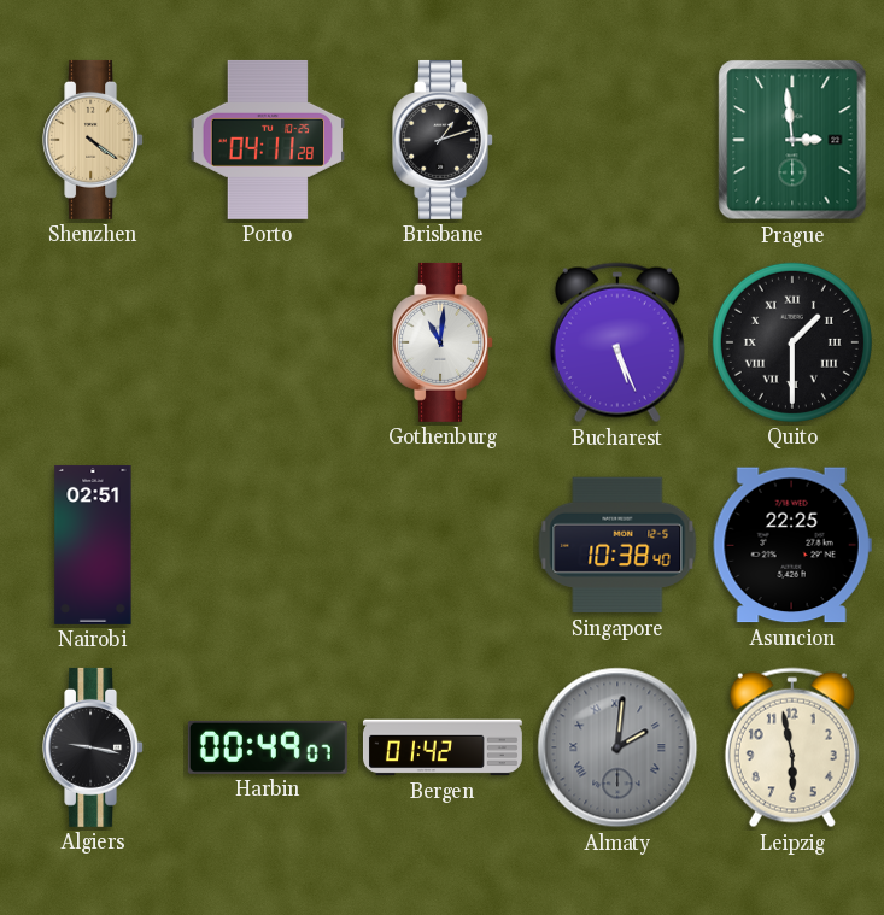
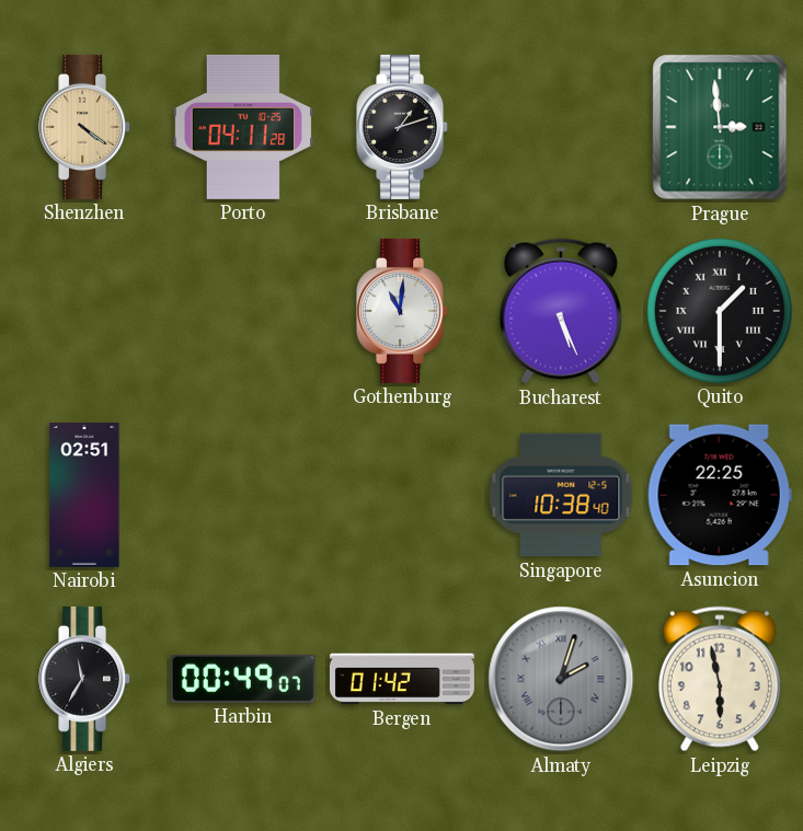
Algiers: 9:17 -> 11:35
Almaty: 2:01 -> 2:03
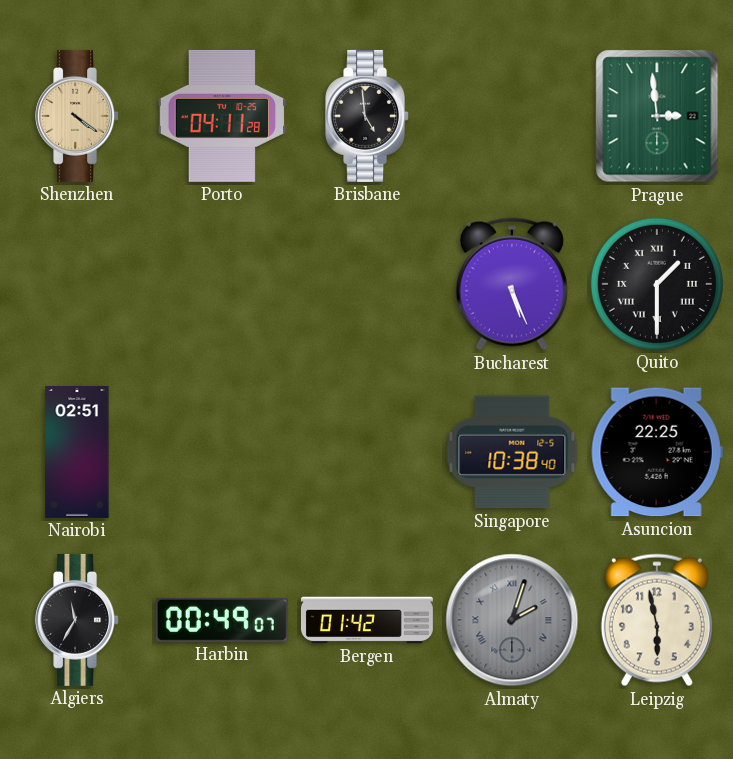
Brisbane: 1:12 -> 4:59
Gothenburg: 11:01 -> none
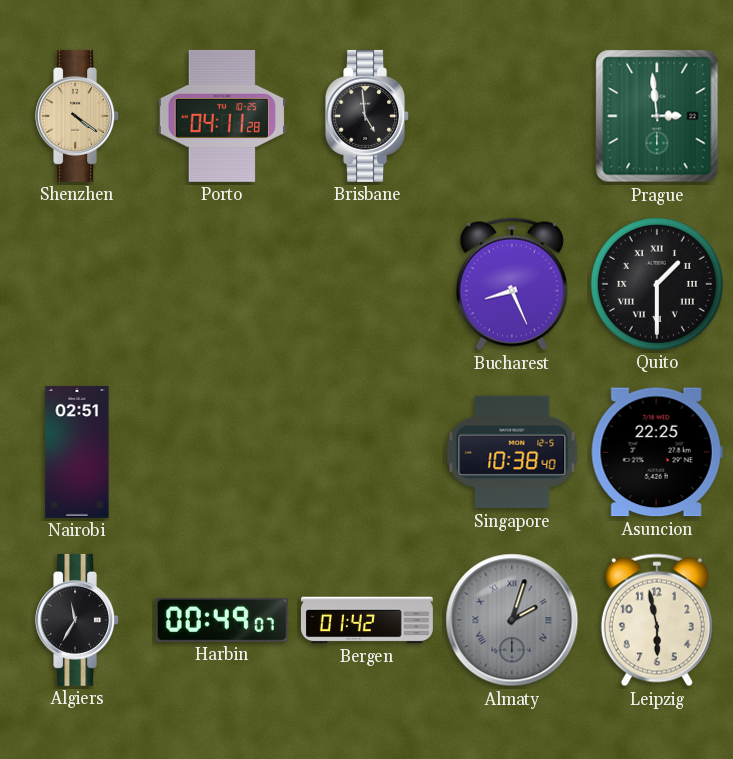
Bucharest: 5:26 -> 8:26
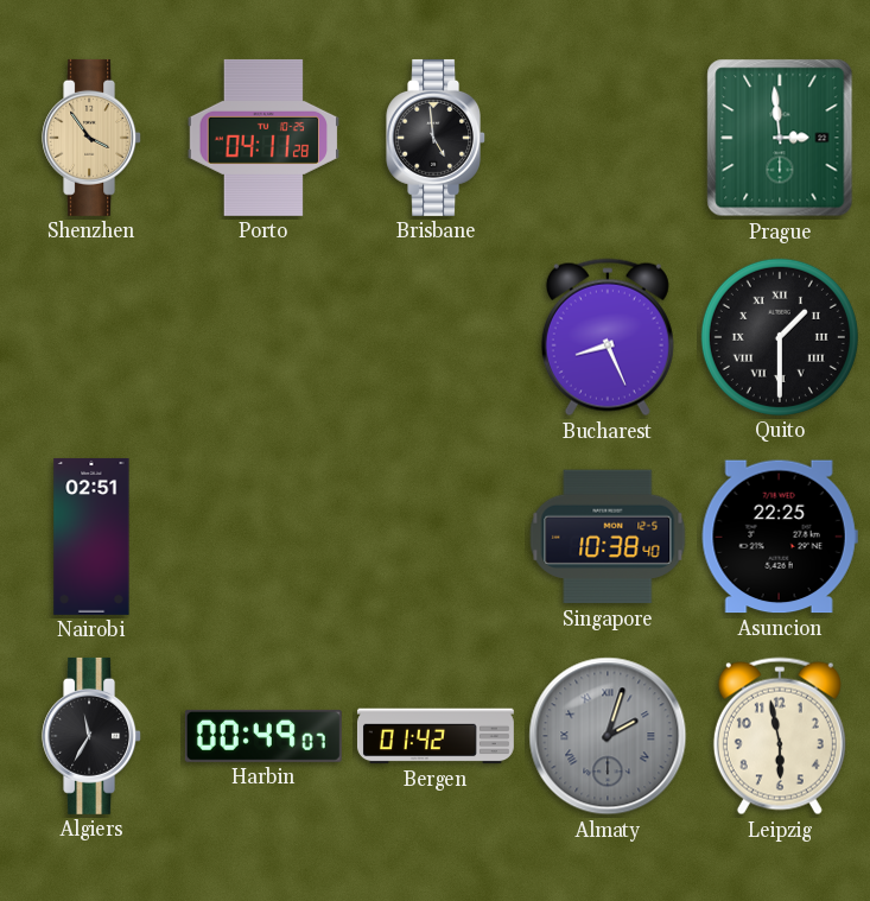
Shenzhen: 4:21 -> 3:54
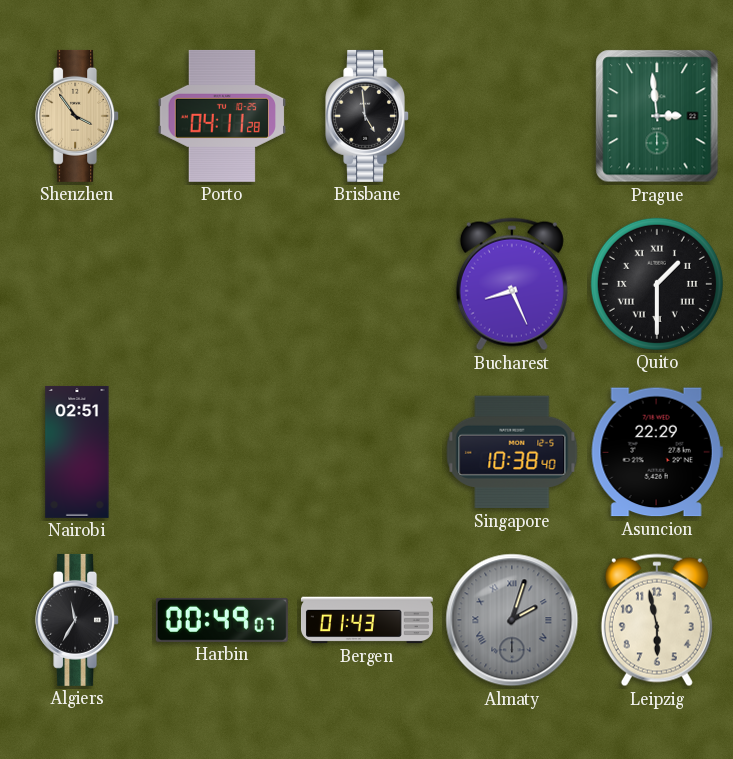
Asuncion: 22:25 -> 22:29
Bergen: 01:42 -> 01:43
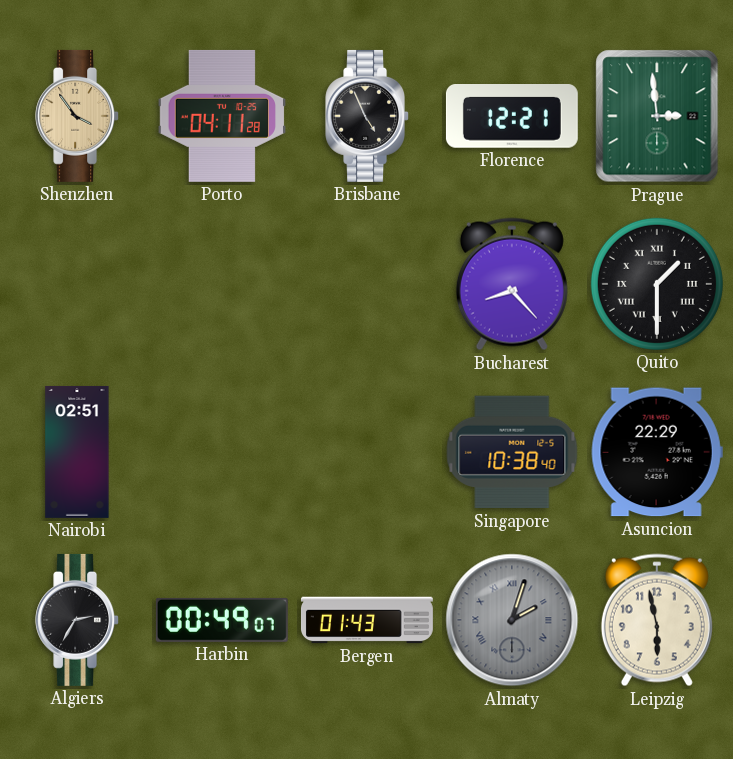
Brisbane: 4:59 -> 4:56
Florence: none -> 12:21
Bucharest: 8:26 -> 8:23
Algiers: 11:35 -> 2:35
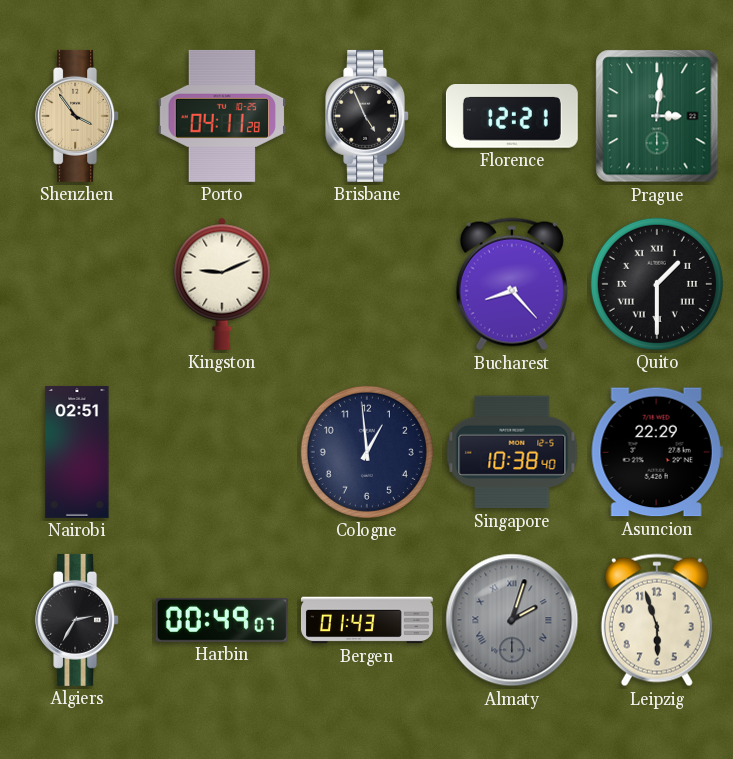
Prague: 2:59 -> 3:01
Kingston: none -> 9:11
Cologne: none -> 12:59
Leipzig: 5:58 -> 5:57
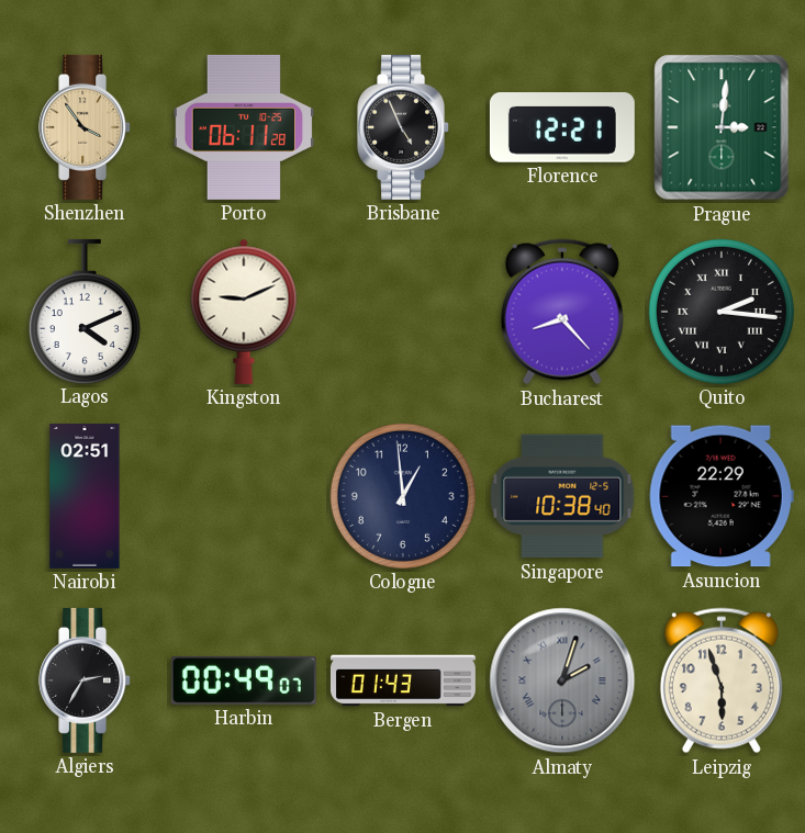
Porto: 04:11 -> 06:11
Lagos: none -> 4:11
Quito: 1:30 -> 2:16
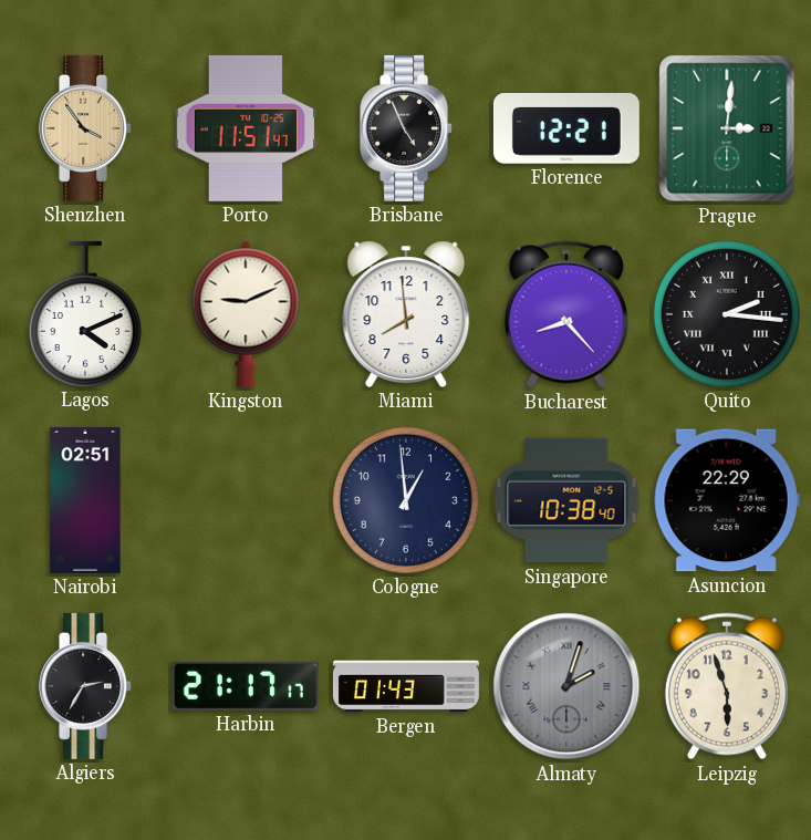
Porto: 06:11 -> 11:51
Miami: none -> 7:59
Harbin: 00:49 -> 21:17
